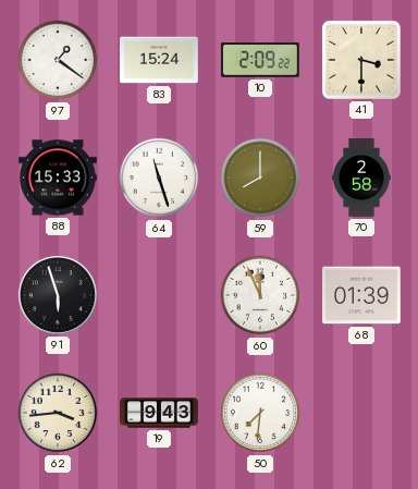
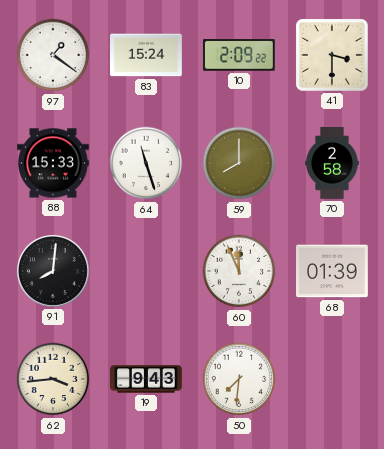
91: 5:57 -> 8:01
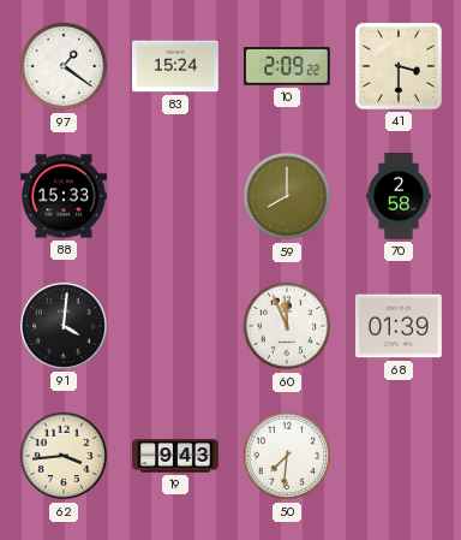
64: 11:27 -> none
91: 8:01 -> 4:01
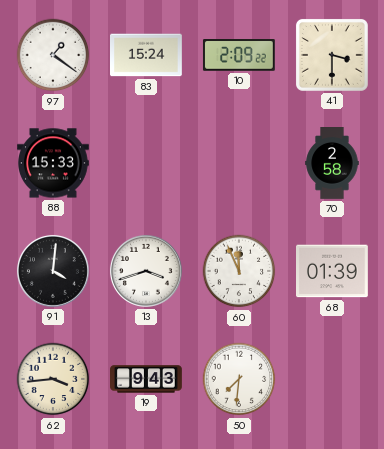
59: 8:00 -> none
13: none -> 3:42
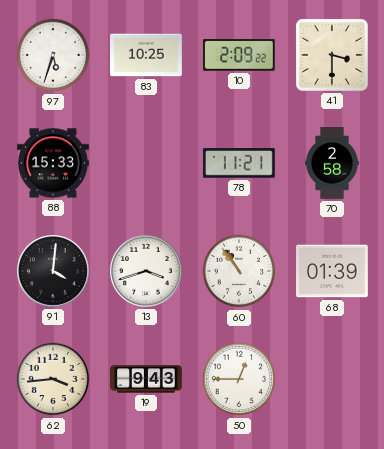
97: 1:21 -> 5:33
83: 15:24 -> 10:25
78: none -> 11:21
60: 11:56 -> 10:54
50: 7:31 -> 12:45
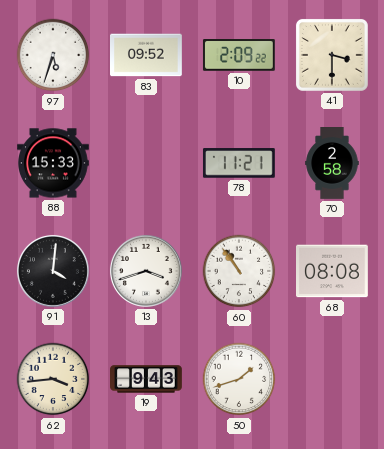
83: 10:25 -> 09:52
68: 01:39 -> 08:08
50: 12:45 -> 1:42
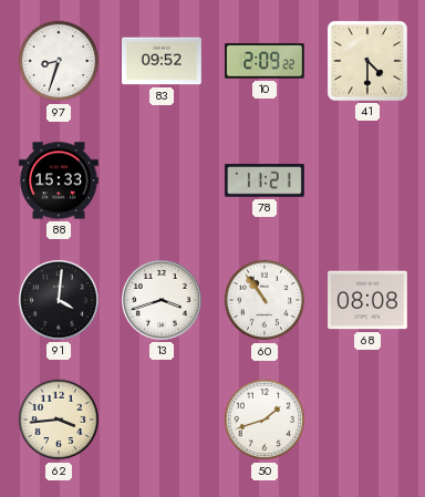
97: 5:33 -> 8:33
41: 3:30 -> 4:30
70: 2:58 -> none
19: 9:43 -> none
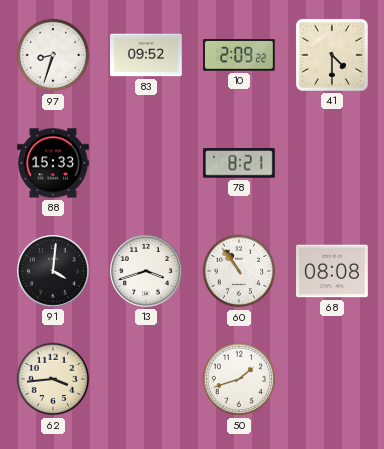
78: 11:21 -> 8:21
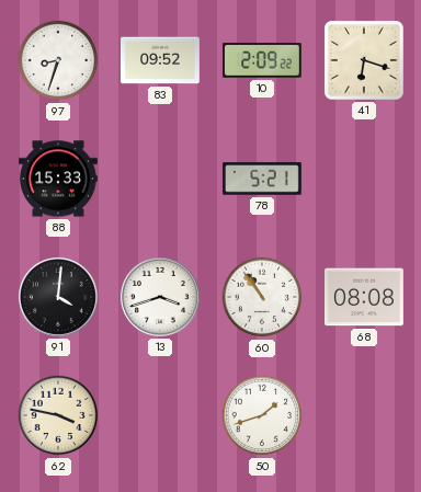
41: 4:30 -> 6:18
78: 8:21 -> 5:21
62: 3:44 -> 3:47
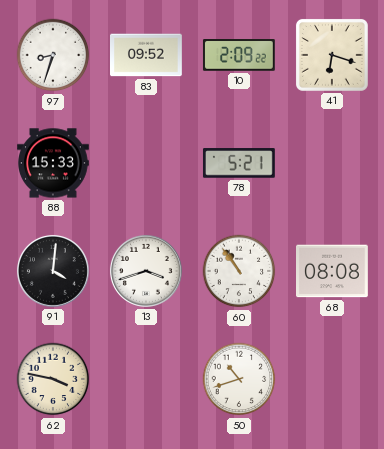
50: 1:42 -> 10:42
